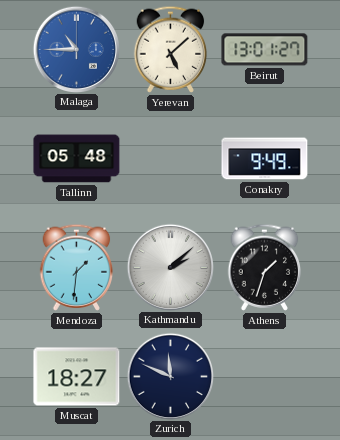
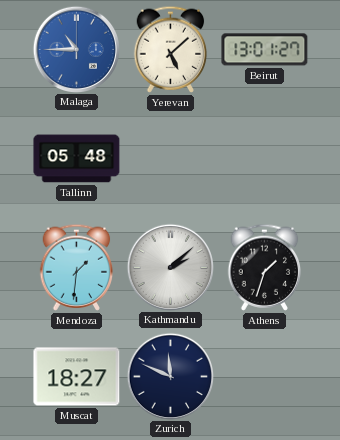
Conakry: 9:49 -> none
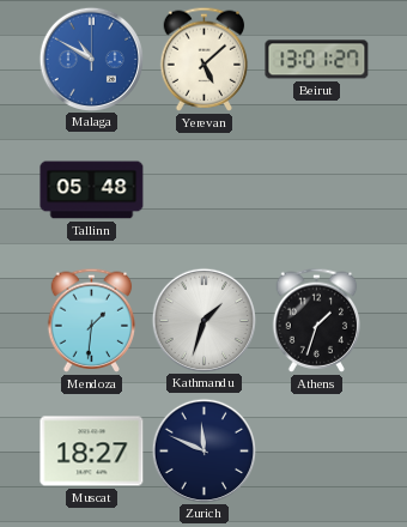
Malaga: 10:45 -> 10:50
Kathmandu: 2:08 -> 1:33
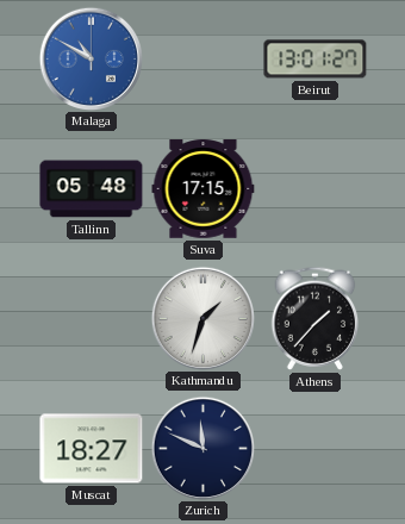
Yerevan: 5:08 -> none
Suva: none -> 17:15
Mendoza: 1:31 -> none
Athens: 1:33 -> 1:37
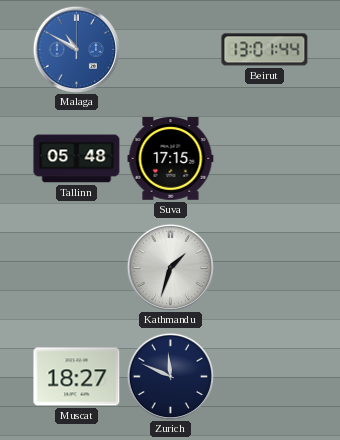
Beirut: 13:01:27 -> 13:01:44
Athens: 1:37 -> none
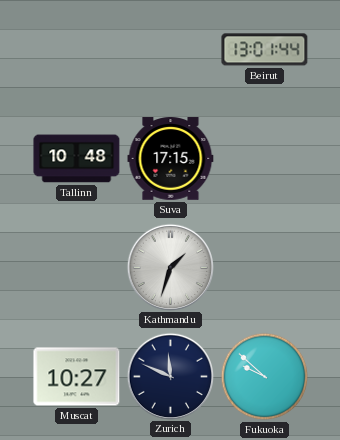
Malaga: 10:50 -> none
Tallinn: 05:48 -> 10:48
Muscat: 18:27 -> 10:27
Fukuoka: none -> 9:52
